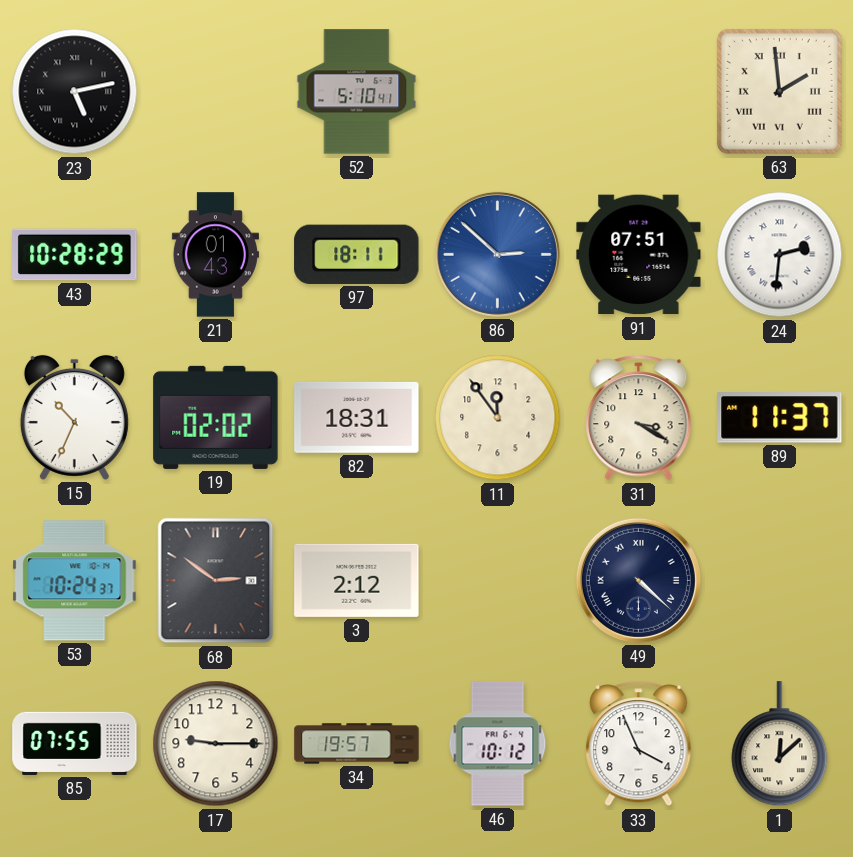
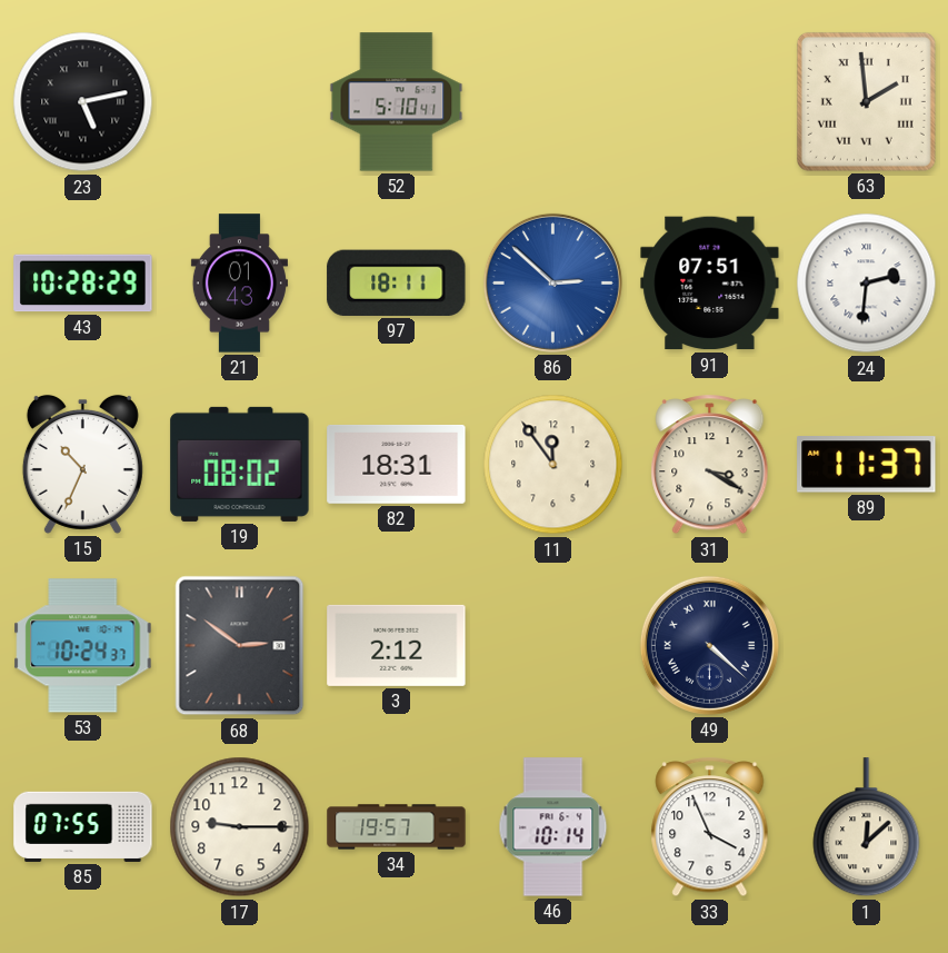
19: 02:02 -> 08:02
46: 10:12 -> 10:14
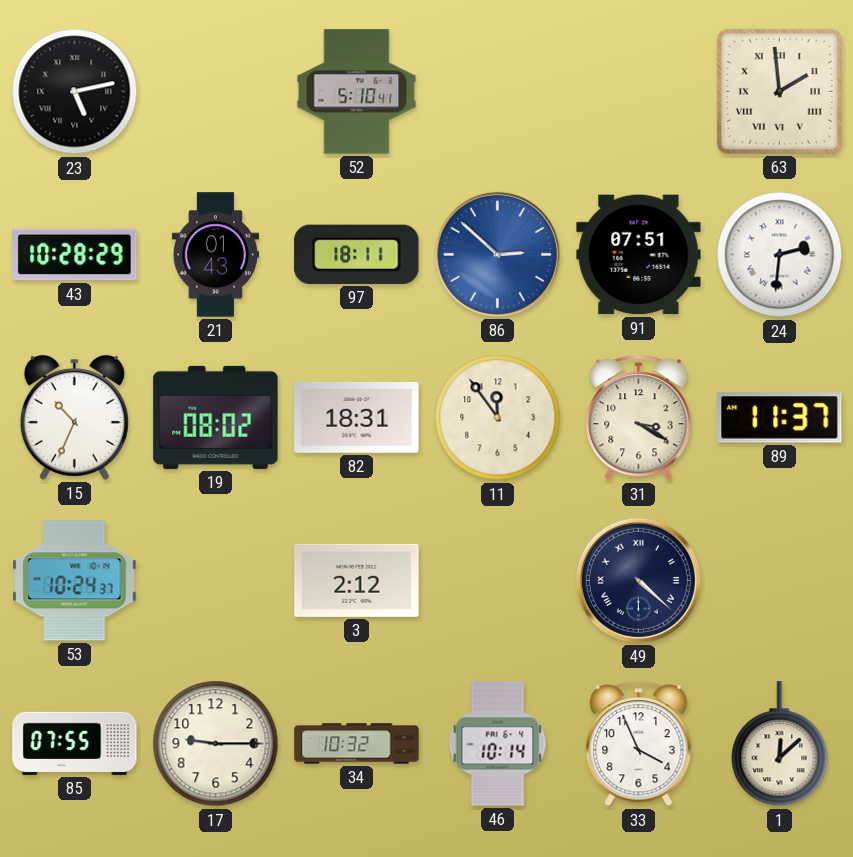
68: 2:51 -> none
34: 19:57 -> 10:32
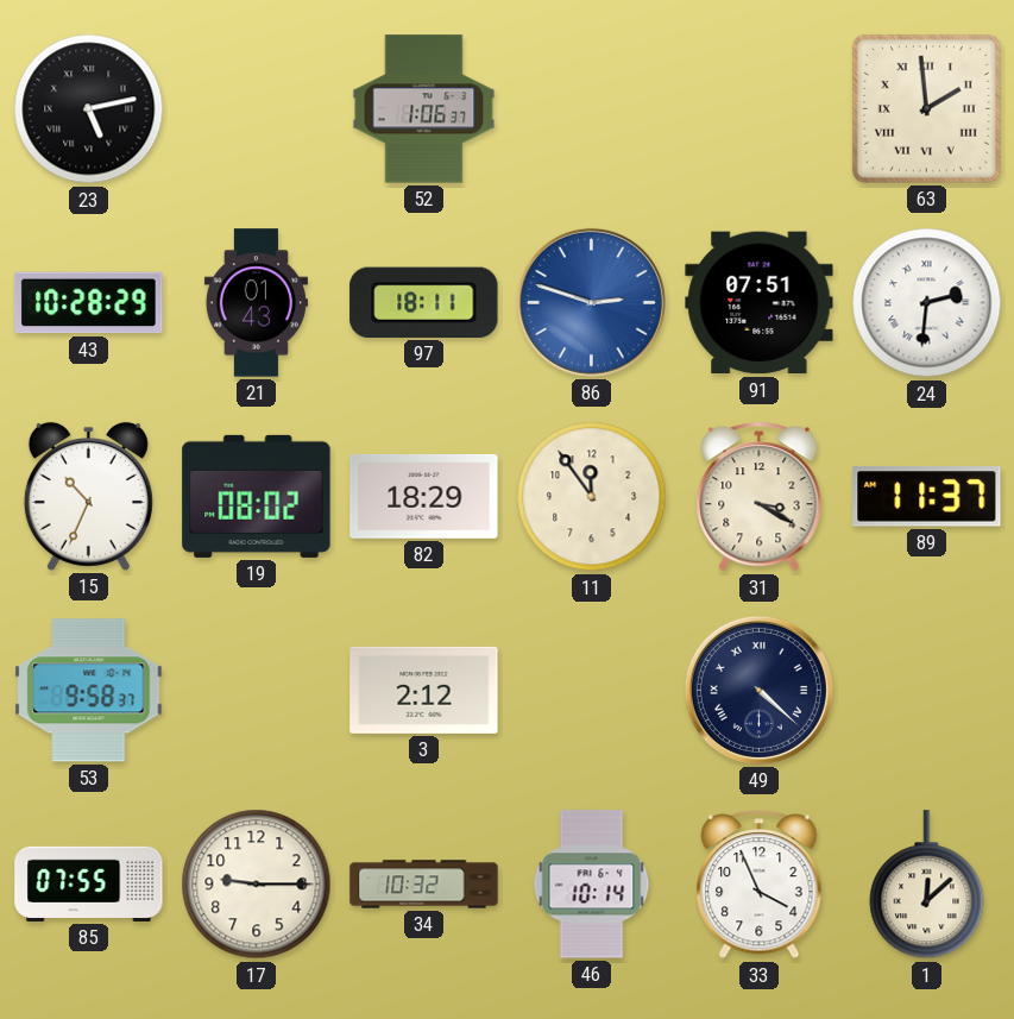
52: 5:10 -> 1:06
86: 2:52 -> 2:48
82: 18:31 -> 18:29
53: 10:24 -> 9:58
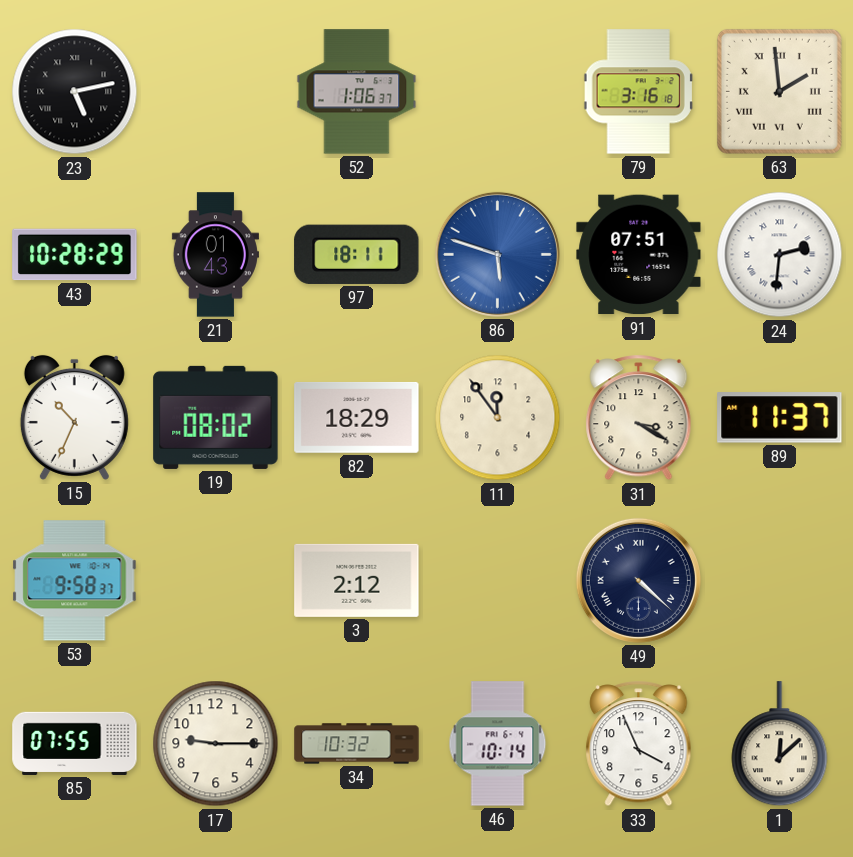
79: none -> 3:16
86: 2:48 -> 5:48
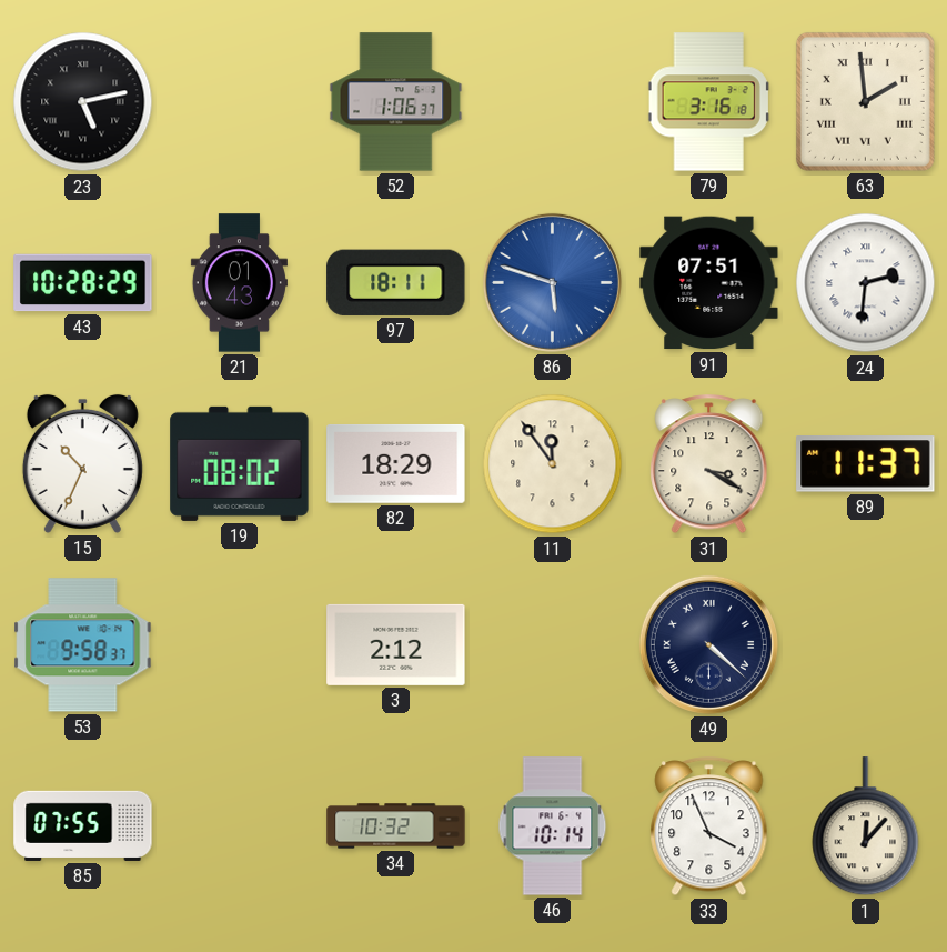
17: 9:15 -> none
1: 12:08 -> 12:07
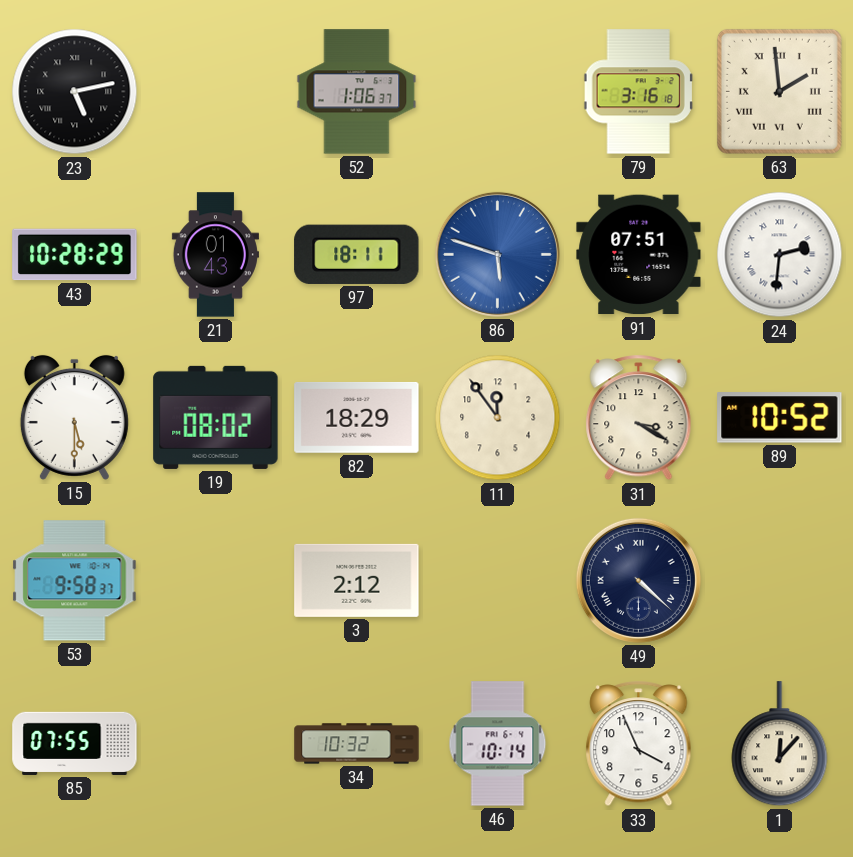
15: 10:34 -> 5:30
89: 11:37 -> 10:52
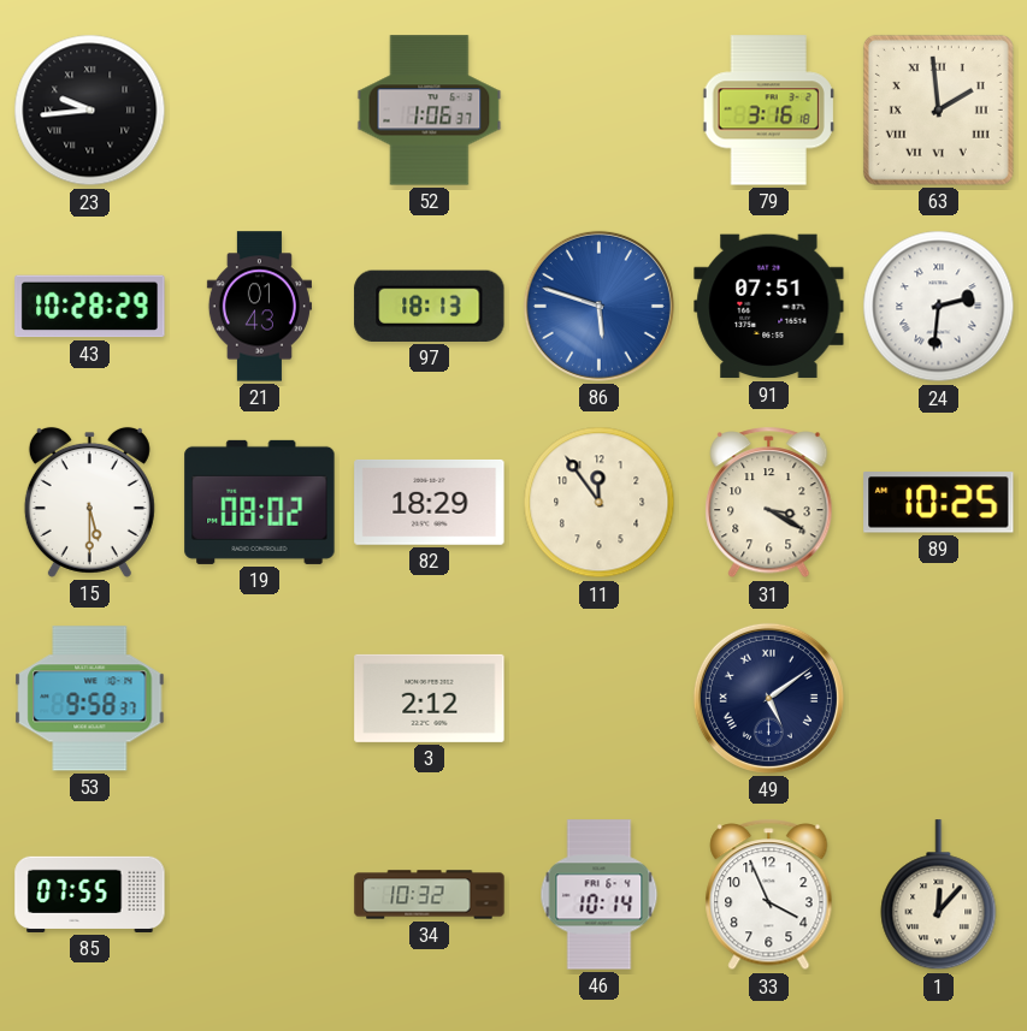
23: 5:13 -> 9:44
97: 18:11 -> 18:13
89: 10:52 -> 10:25
49: 4:22 -> 5:09
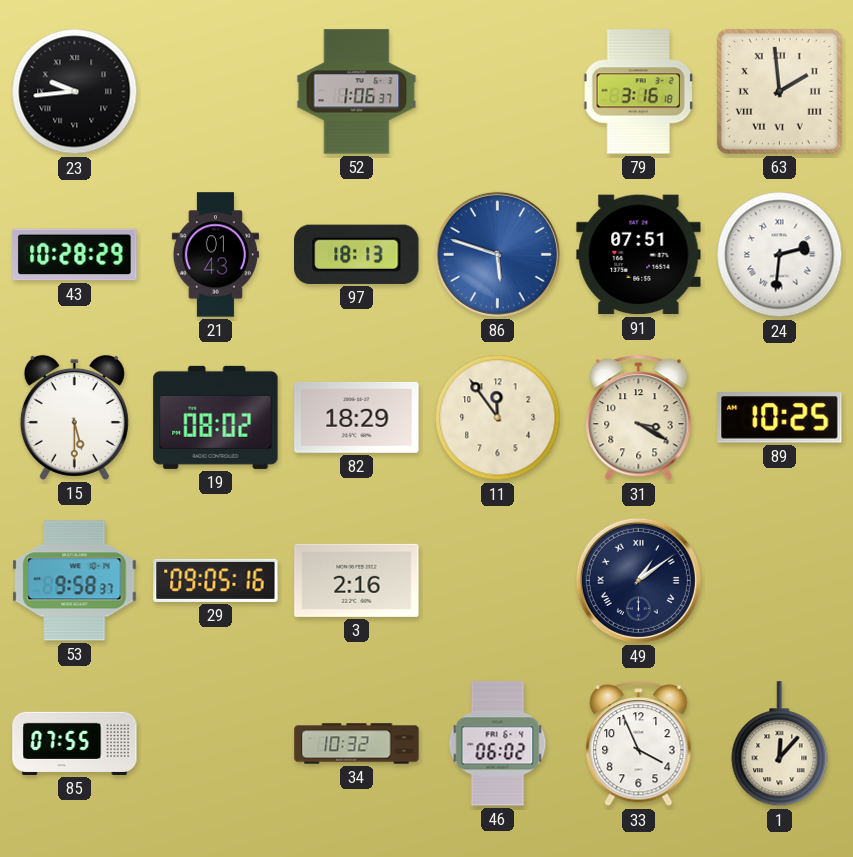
29: none -> 09:05
3: 2:12 -> 2:16
49: 5:09 -> 1:09
46: 10:14 -> 06:02
